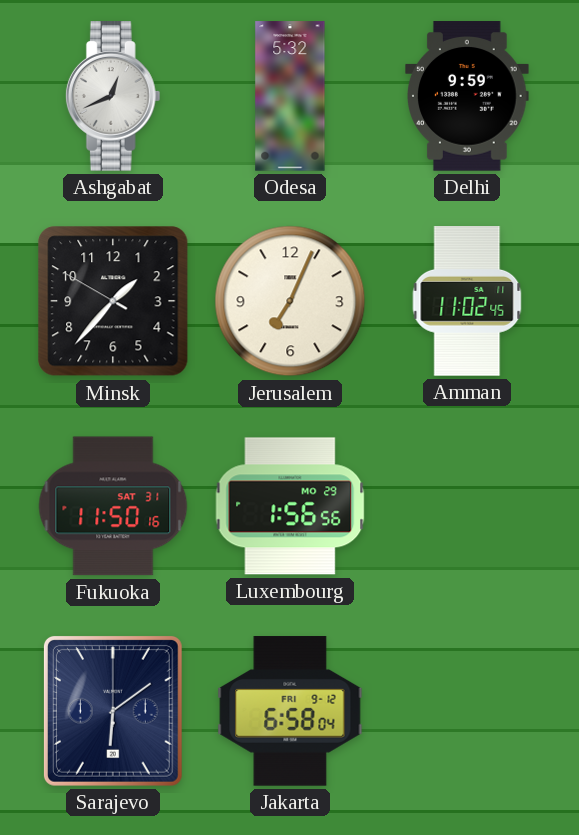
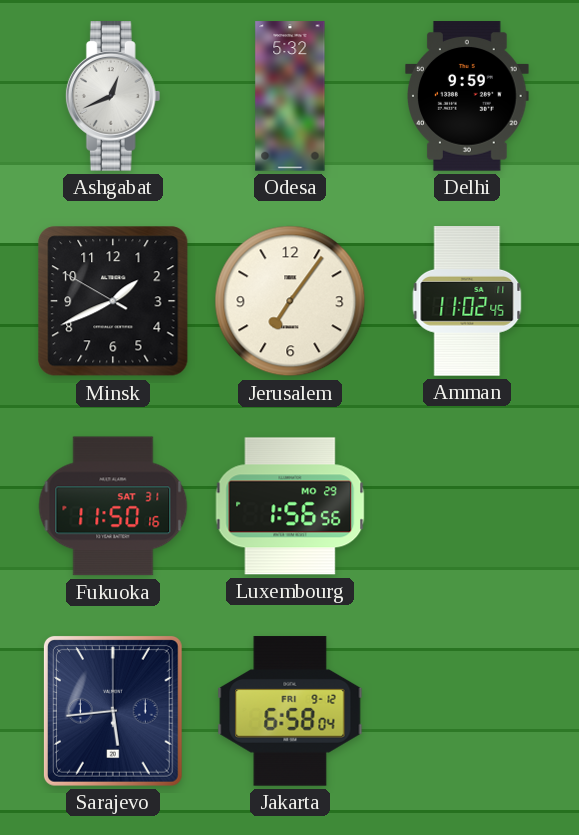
Minsk: 1:36 -> 1:40
Jerusalem: 7:04 -> 7:06
Sarajevo: 6:09 -> 5:44
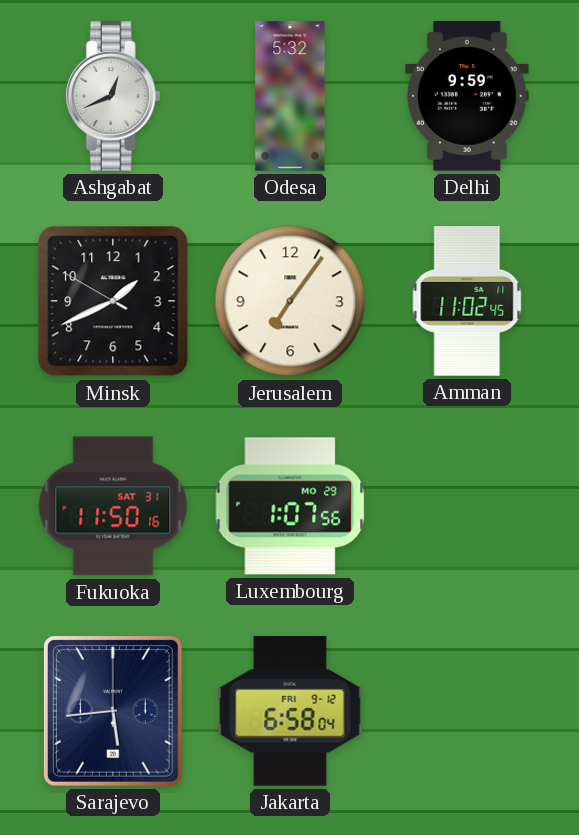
Luxembourg: 1:56 -> 1:07
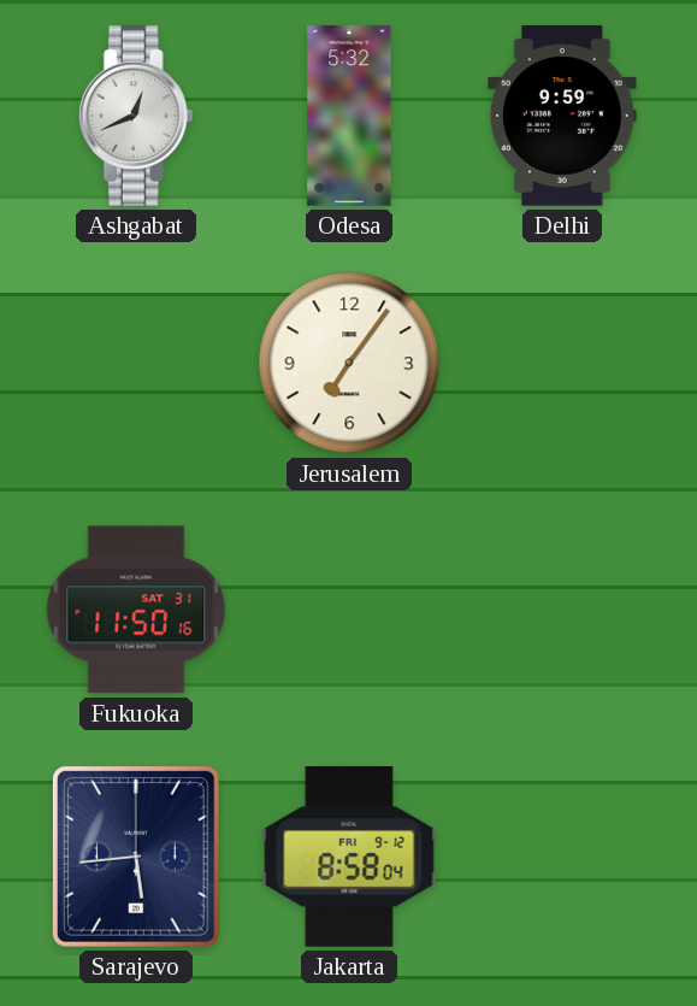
Minsk: 1:40 -> none
Amman: 11:02 -> none
Luxembourg: 1:07 -> none
Jakarta: 6:58 -> 8:58
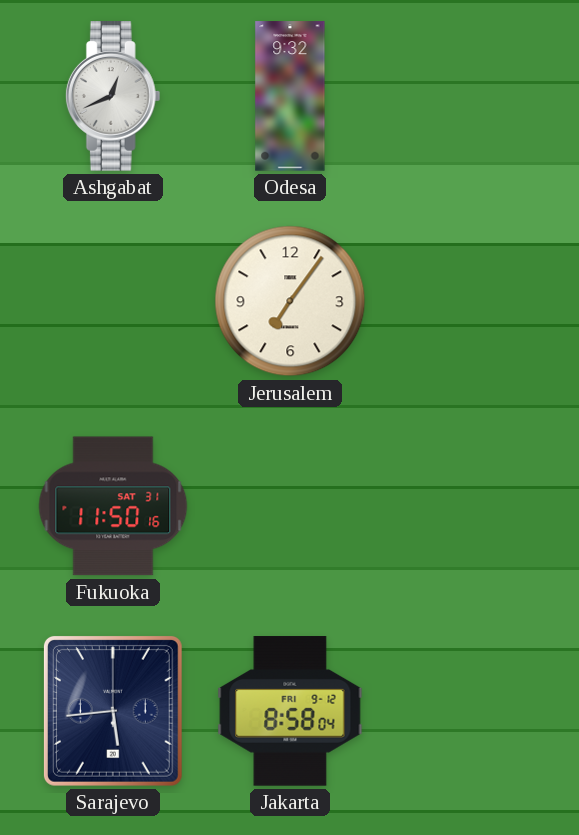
Odesa: 5:32 -> 9:32
Delhi: 9:59 -> none
